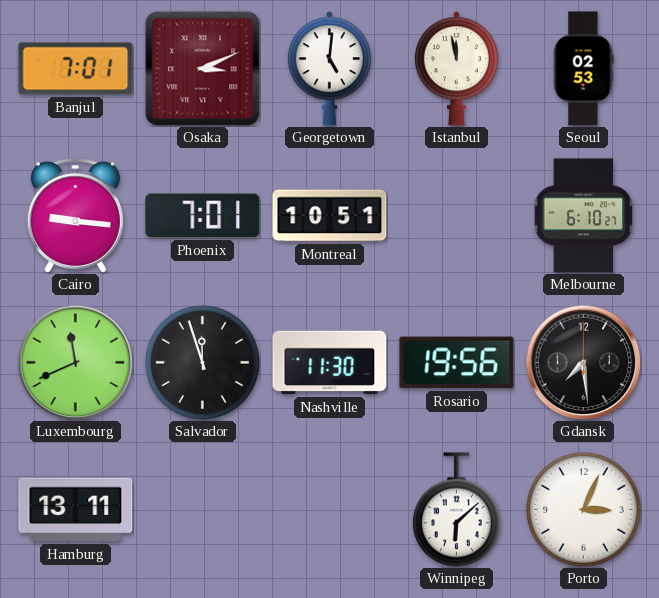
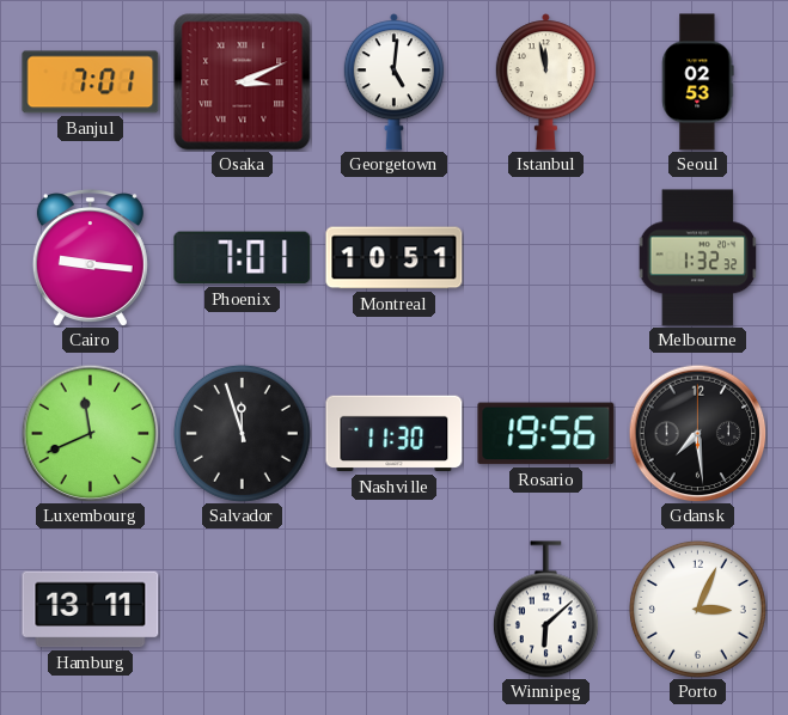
Melbourne: 6:10 -> 1:32
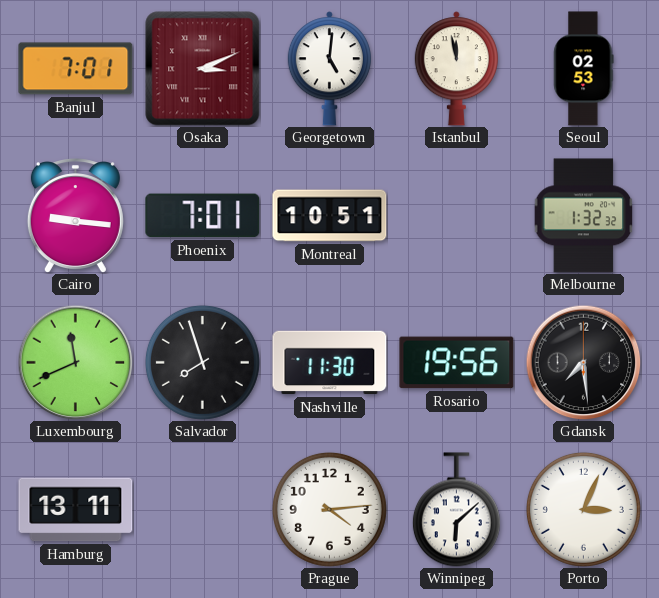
Salvador: 11:57 -> 7:57
Prague: none -> 4:14
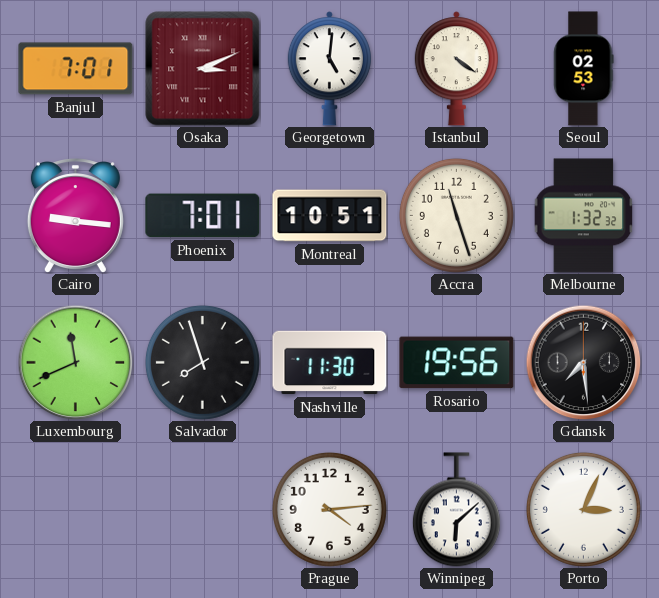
Istanbul: 11:58 -> 4:21
Accra: none -> 11:27
Hamburg: 13:11 -> none
